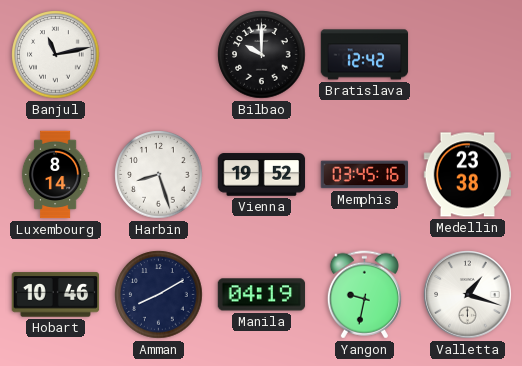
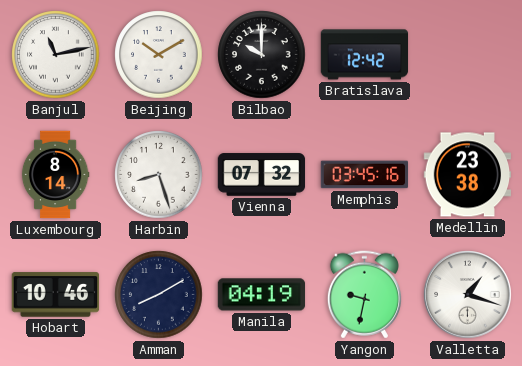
Beijing: none -> 10:10
Vienna: 19:52 -> 07:32
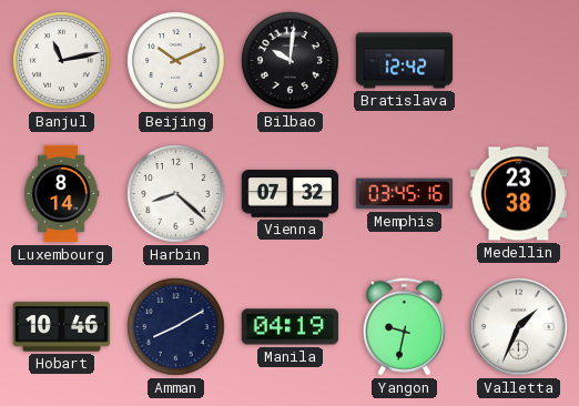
Beijing: 10:10 -> 10:11
Bilbao: 10:00 -> 10:01
Harbin: 8:27 -> 8:22
Valletta: 1:18 -> 1:34
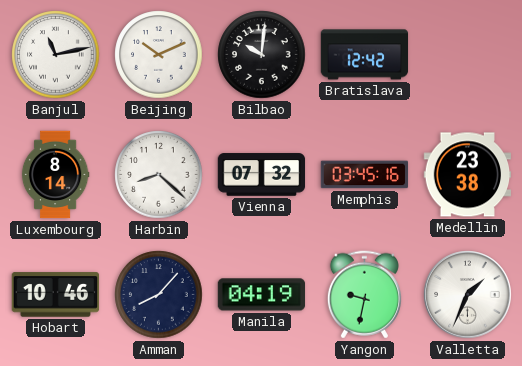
Amman: 8:10 -> 8:07
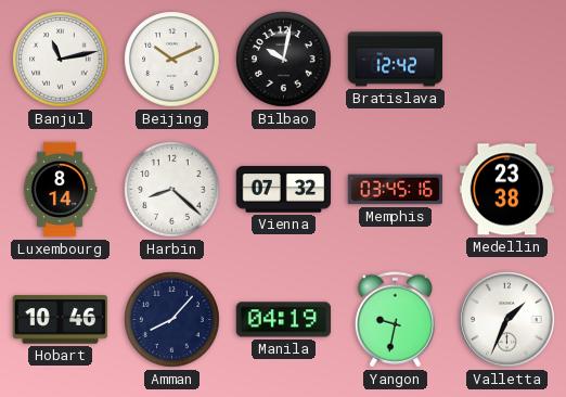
Bilbao: 10:01 -> 10:02
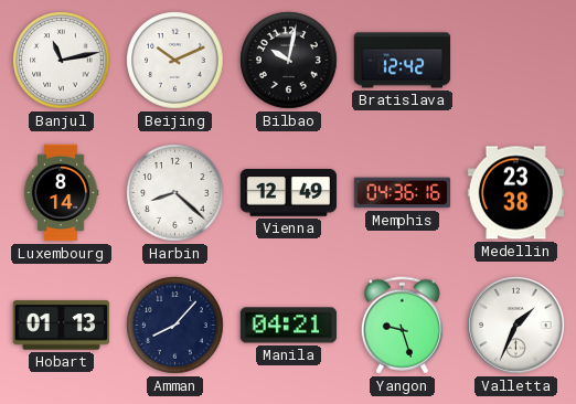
Vienna: 07:32 -> 12:49
Memphis: 03:45 -> 04:36
Hobart: 10:46 -> 01:13
Manila: 04:19 -> 04:21
Yangon: 9:32 -> 9:27
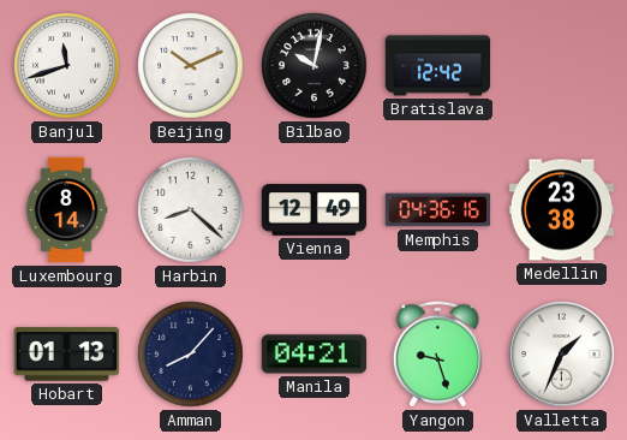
Banjul: 11:13 -> 11:42
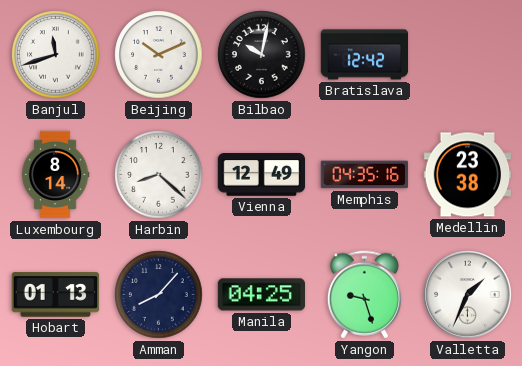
Memphis: 04:36 -> 04:35
Manila: 04:21 -> 04:25
